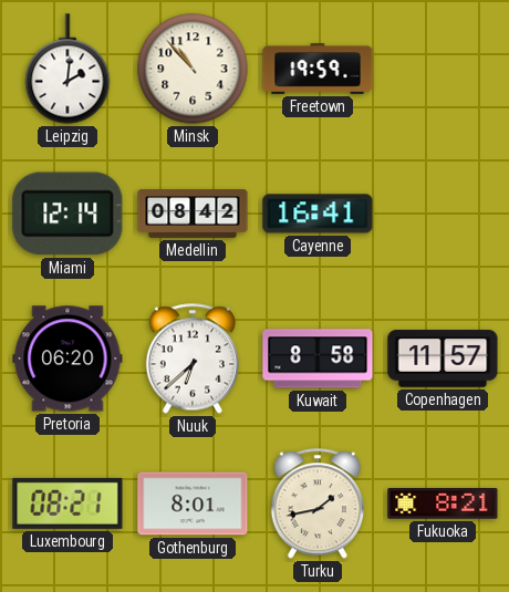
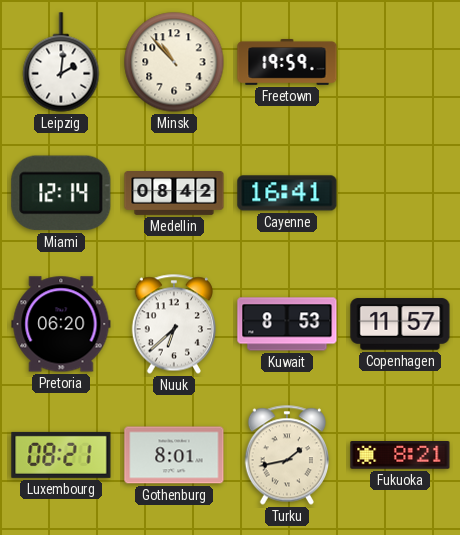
Kuwait: 8:58 -> 8:53
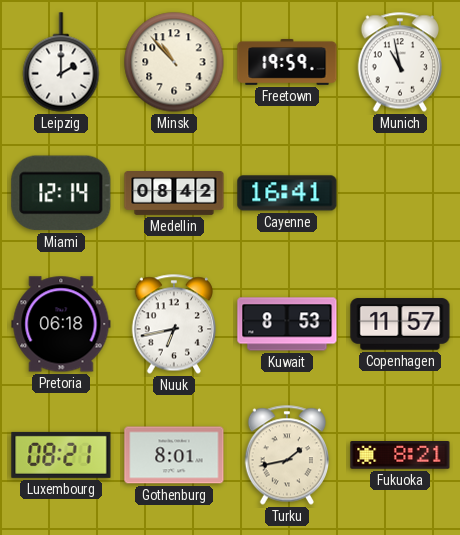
Leipzig: 2:01 -> 2:00
Munich: none -> 10:58
Pretoria: 06:20 -> 06:18
Nuuk: 6:38 -> 6:43
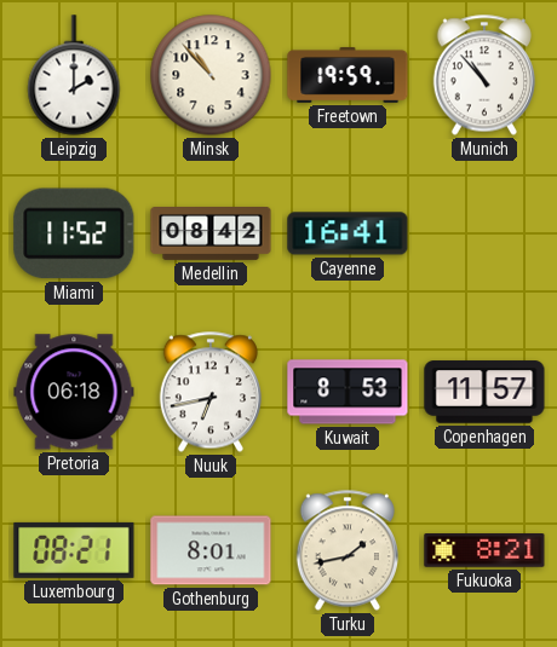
Munich: 10:58 -> 10:53
Miami: 12:14 -> 11:52
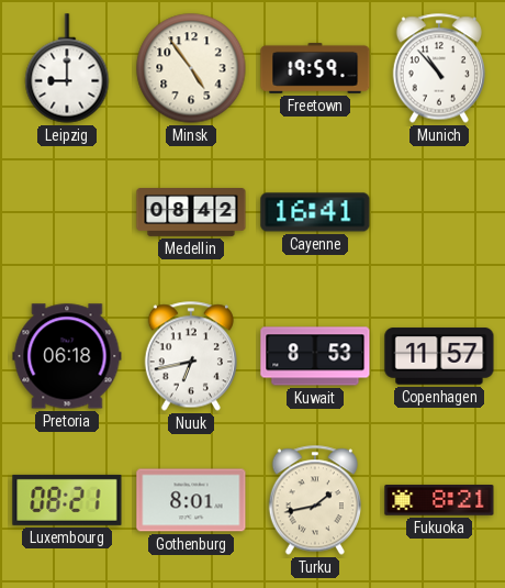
Leipzig: 2:00 -> 9:00
Minsk: 10:53 -> 4:54
Miami: 11:52 -> none
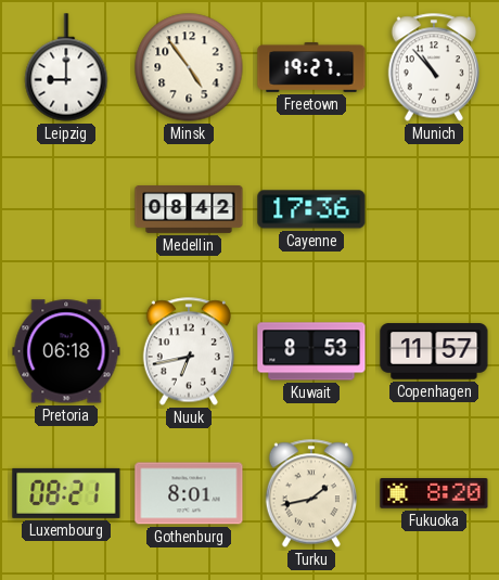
Freetown: 19:59 -> 19:27
Cayenne: 16:41 -> 17:36
Fukuoka: 8:21 -> 8:20
